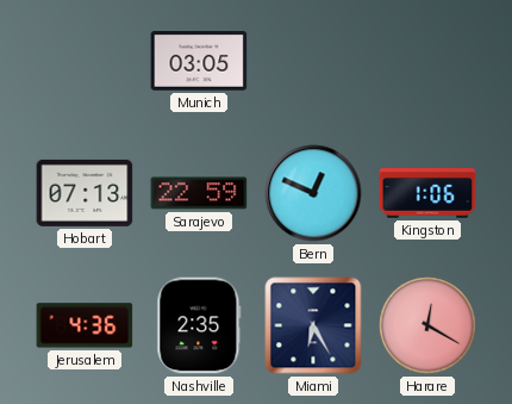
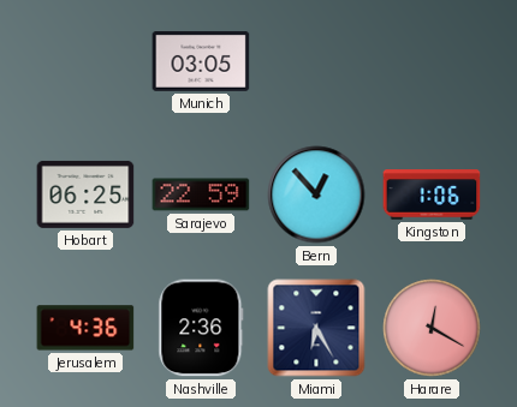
Hobart: 07:13 -> 06:25
Bern: 12:49 -> 12:53
Nashville: 2:35 -> 2:36
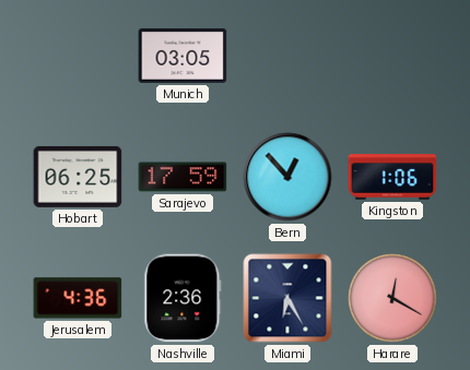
Sarajevo: 22:59 -> 17:59
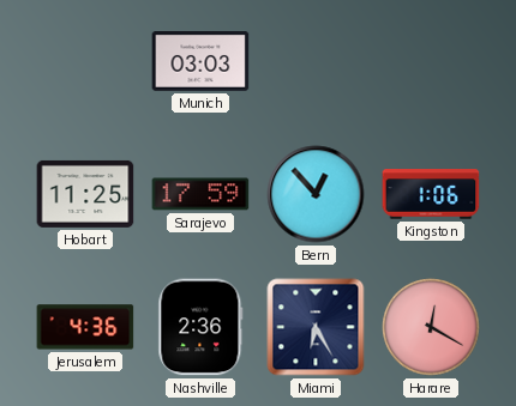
Munich: 03:05 -> 03:03
Hobart: 06:25 -> 11:25
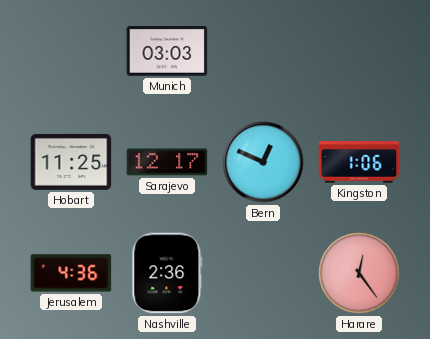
Sarajevo: 17:59 -> 12:17
Bern: 12:53 -> 12:49
Miami: 6:25 -> none
Harare: 12:20 -> 12:24
